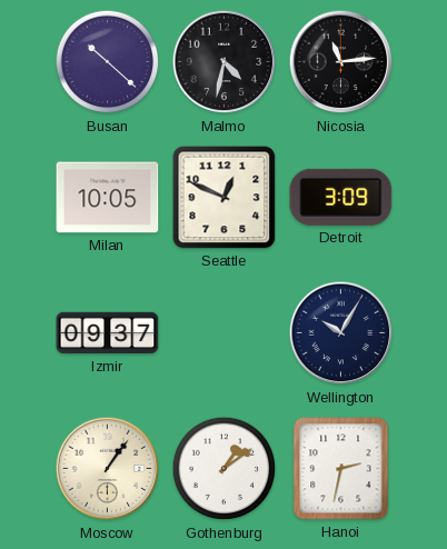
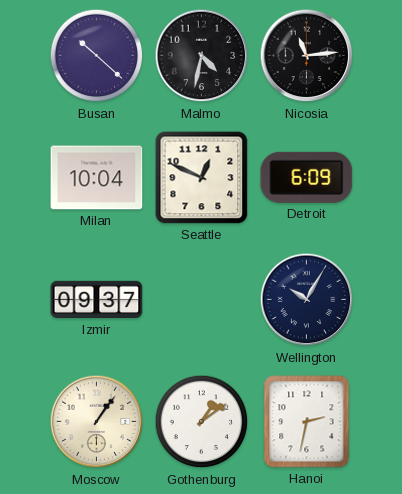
Milan: 10:05 -> 10:04
Detroit: 3:09 -> 6:09
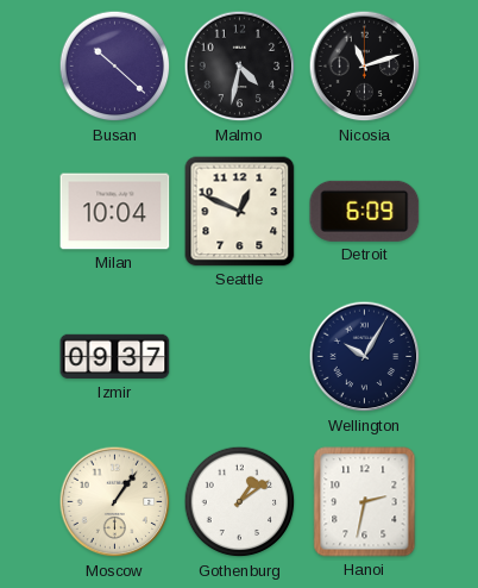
Nicosia: 11:14 -> 11:12
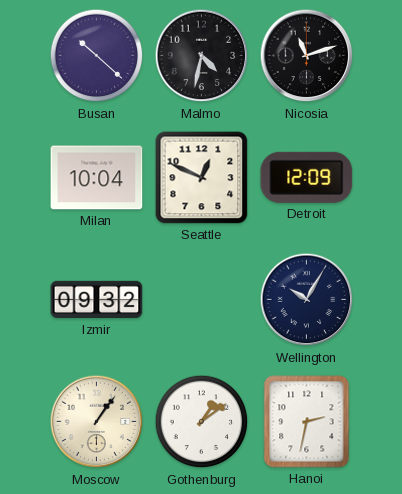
Detroit: 6:09 -> 12:09
Izmir: 09:37 -> 09:32
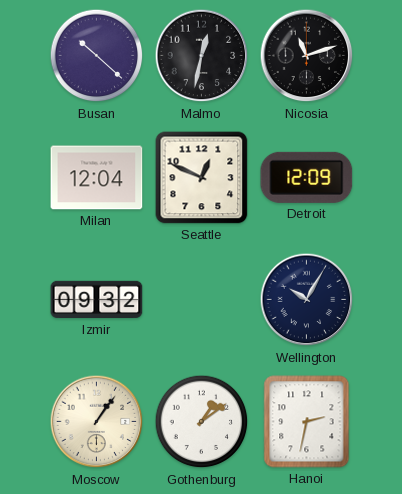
Malmo: 4:32 -> 12:32
Milan: 10:04 -> 12:04
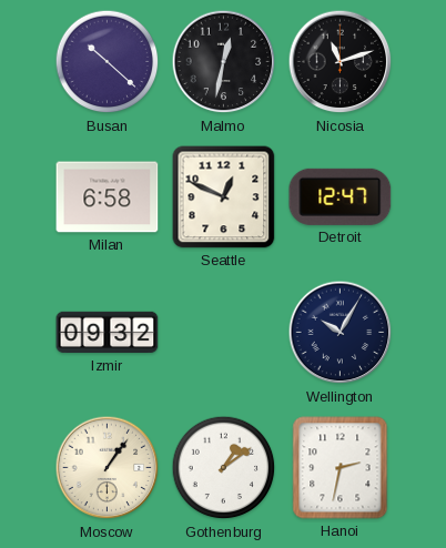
Milan: 12:04 -> 6:58
Detroit: 12:09 -> 12:47
